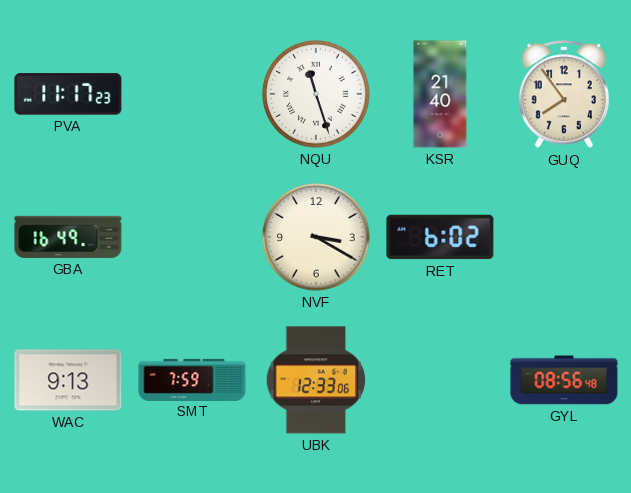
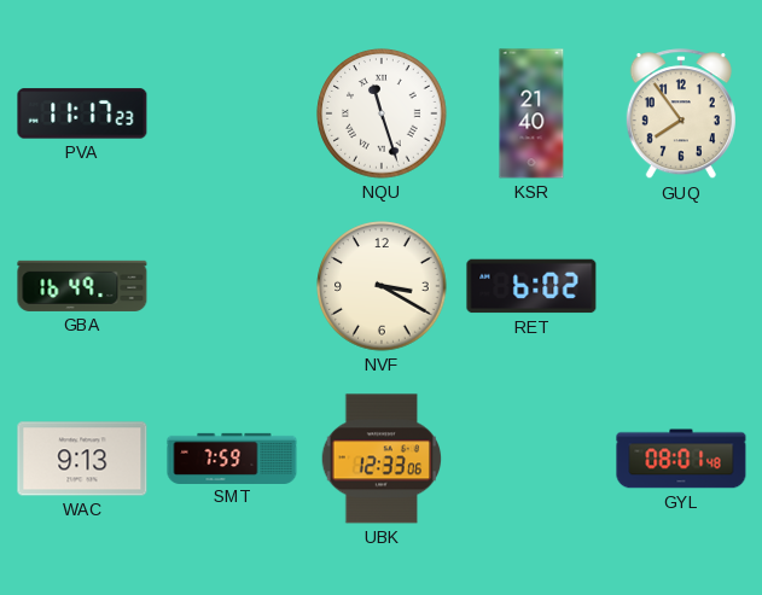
GYL: 08:56 -> 08:01
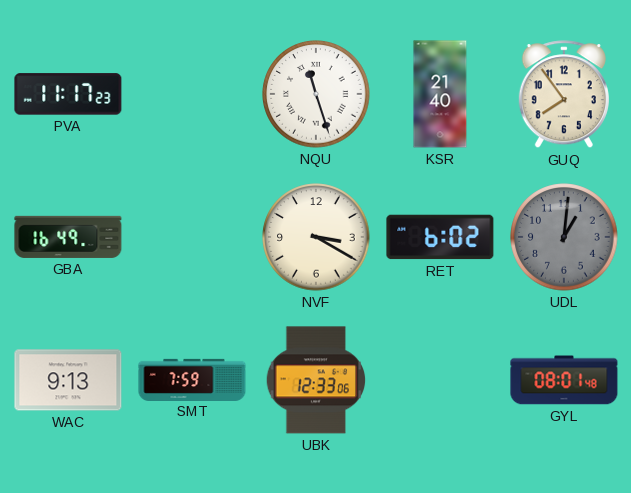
UDL: none -> 1:01
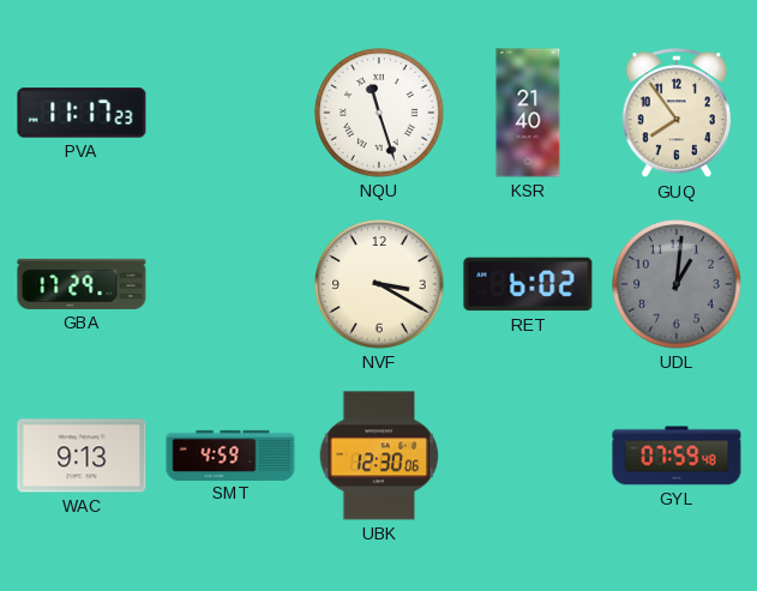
GBA: 16:49 -> 17:29
SMT: 7:59 -> 4:59
UBK: 12:33 -> 12:30
GYL: 08:01 -> 07:59
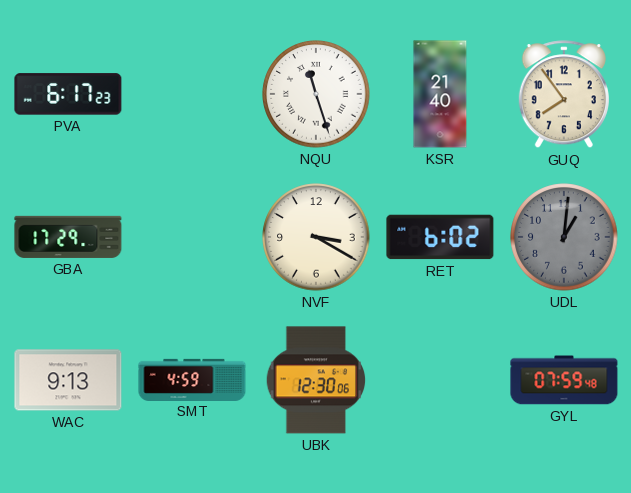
PVA: 11:17 -> 6:17
